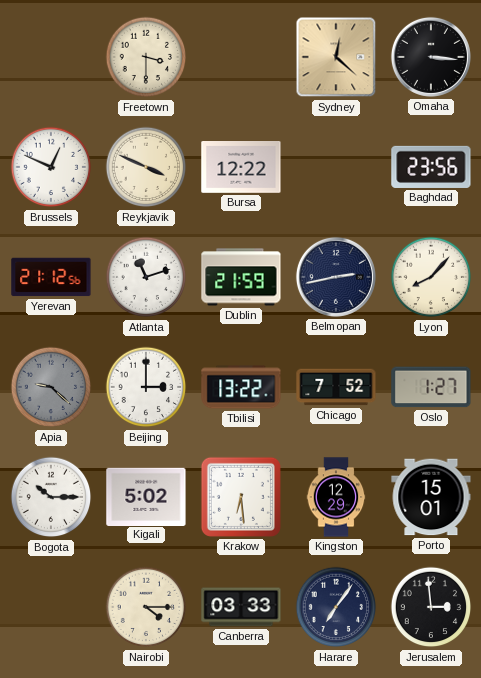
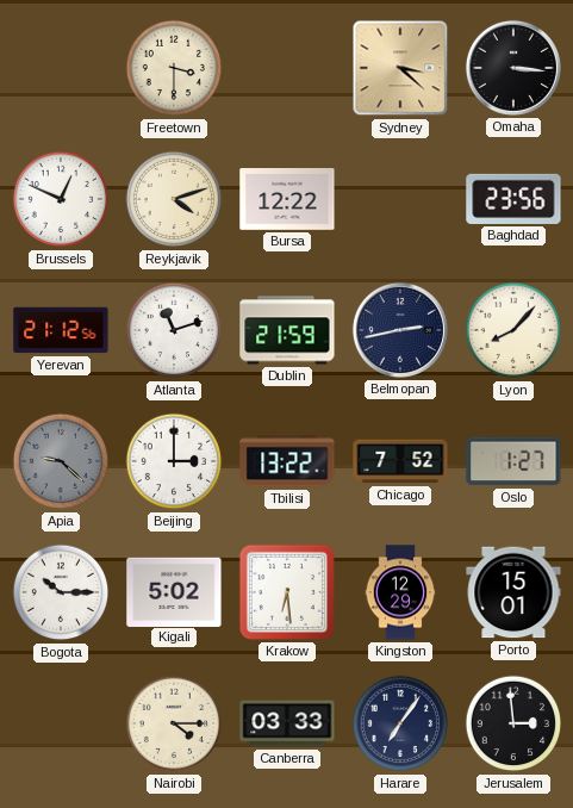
Sydney: 12:22 -> 3:22
Reykjavik: 3:49 -> 4:12
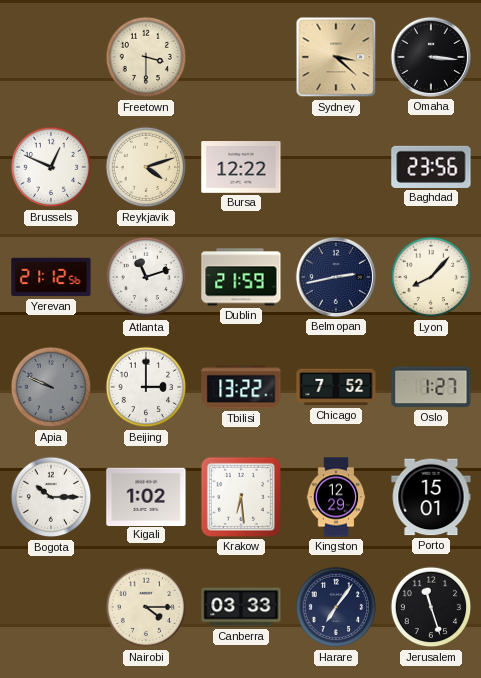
Apia: 9:22 -> 9:49
Kigali: 5:02 -> 1:02
Jerusalem: 2:59 -> 11:27
